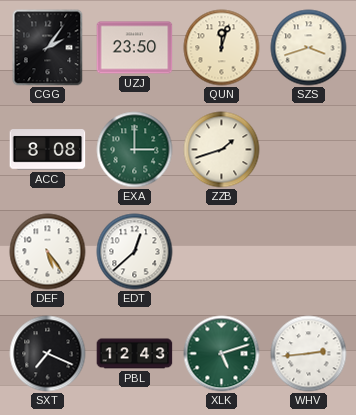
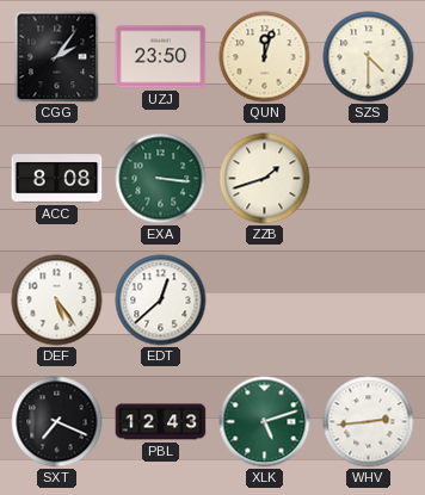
SZS: 3:42 -> 4:30
EXA: 3:00 -> 3:16
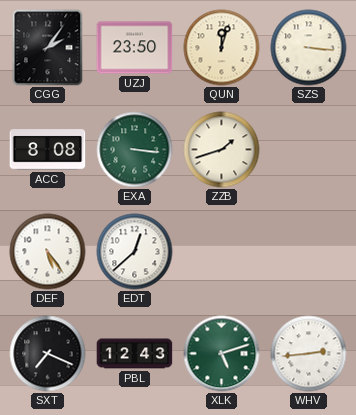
SZS: 4:30 -> 3:16
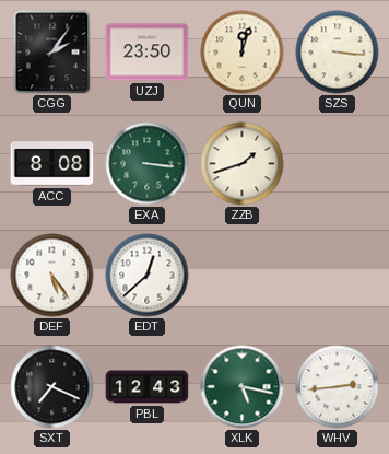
XLK: 5:12 -> 5:17
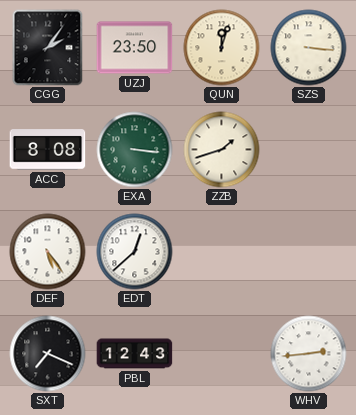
XLK: 5:17 -> none
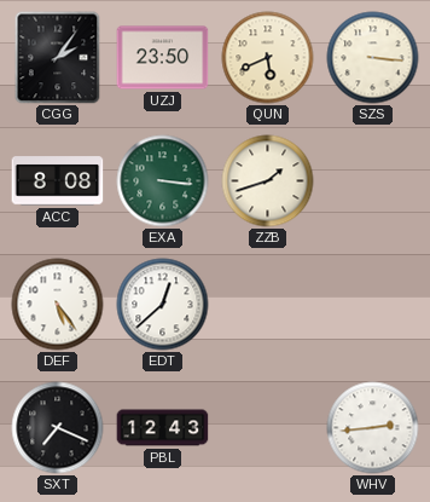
QUN: 12:03 -> 5:41
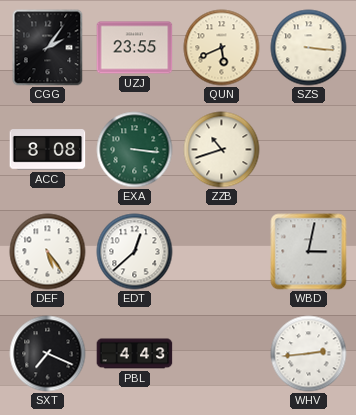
UZJ: 23:50 -> 23:55
ZZB: 1:42 -> 10:42
WBD: none -> 3:02
PBL: 12:43 -> 4:43
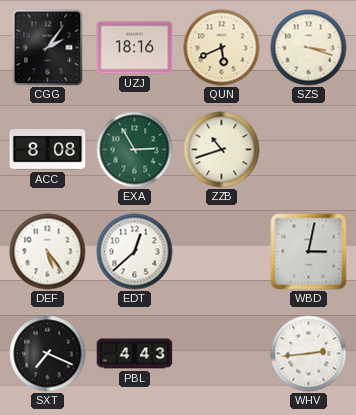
UZJ: 23:55 -> 18:16
SZS: 3:16 -> 3:18
EXA: 3:16 -> 2:55
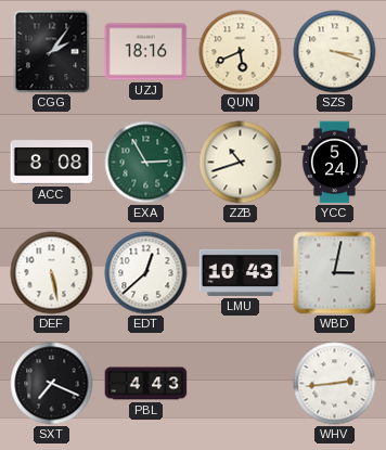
YCC: none -> 5:24
DEF: 5:24 -> 5:28
LMU: none -> 10:43
